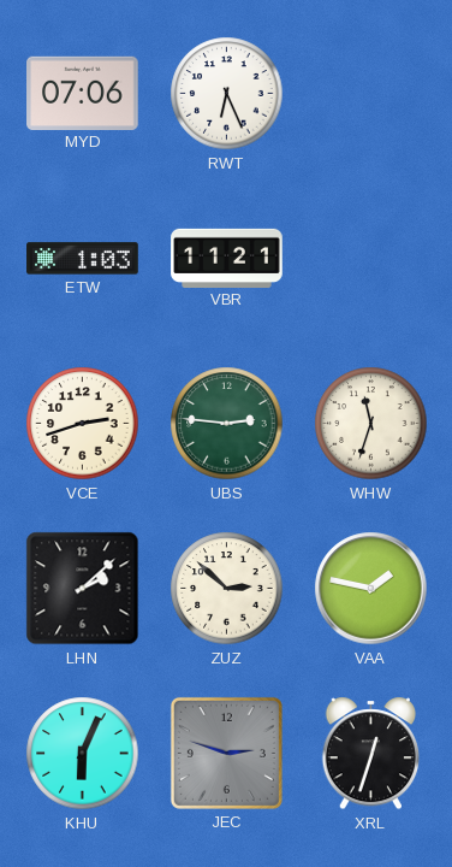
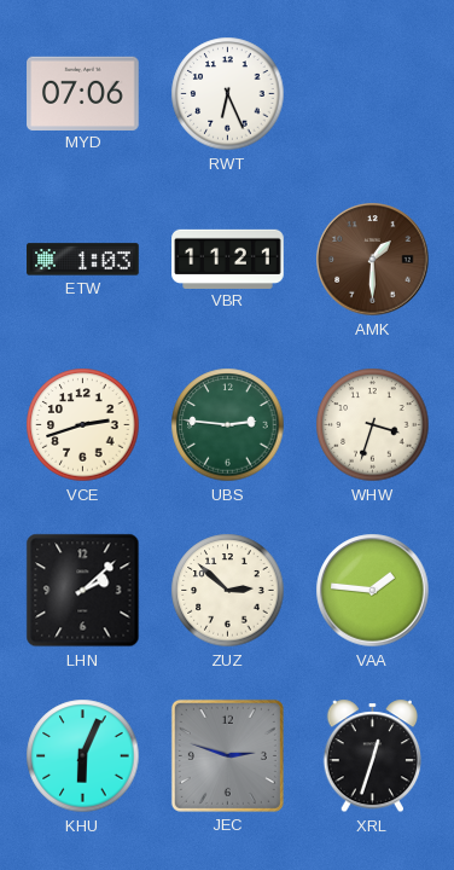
AMK: none -> 1:30
WHW: 11:33 -> 3:33
VAA: 1:47 -> 1:46
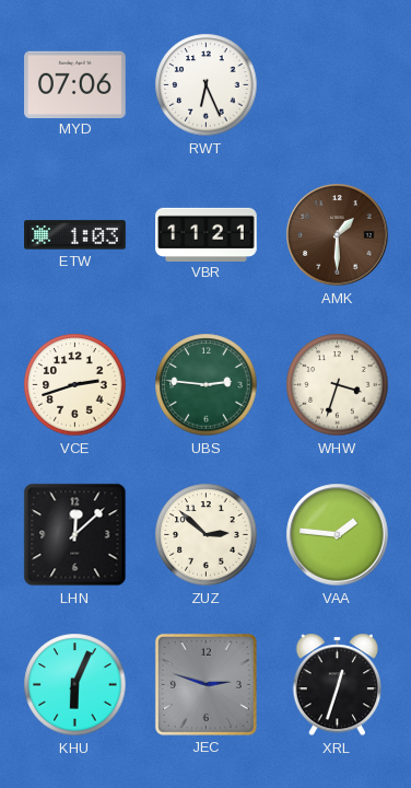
LHN: 2:08 -> 12:08
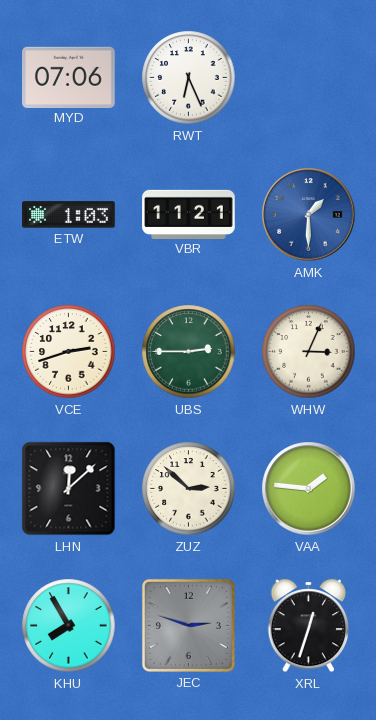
AMK dial: brown -> blue
UBS: 2:46 -> 2:45
WHW: 3:33 -> 3:04
KHU: 6:04 -> 7:55
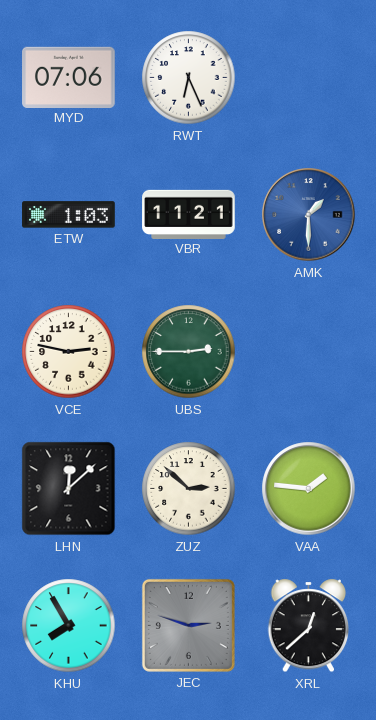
VCE: 2:42 -> 2:47
WHW: 3:04 -> none
XRL: 12:33 -> 12:38
